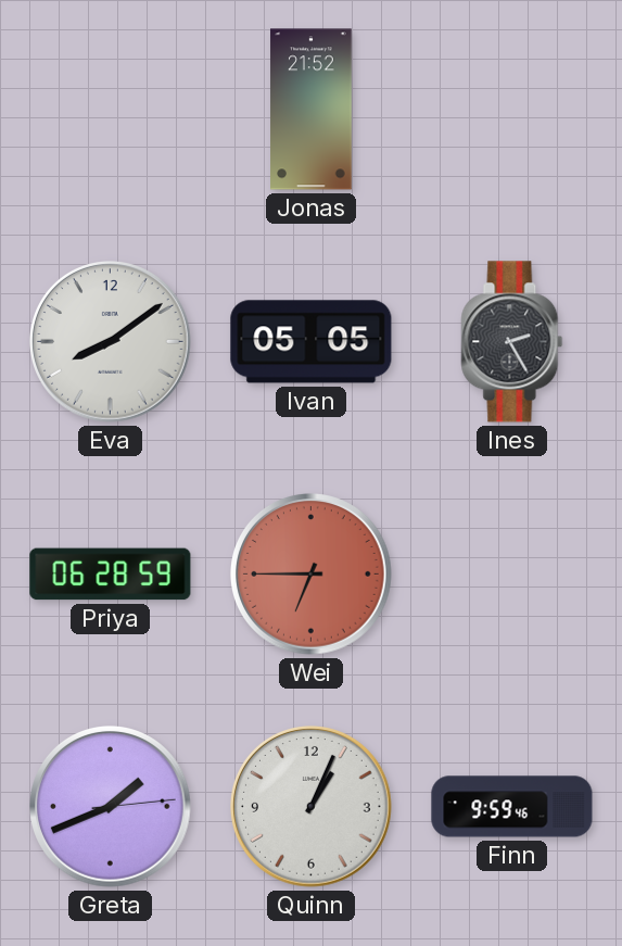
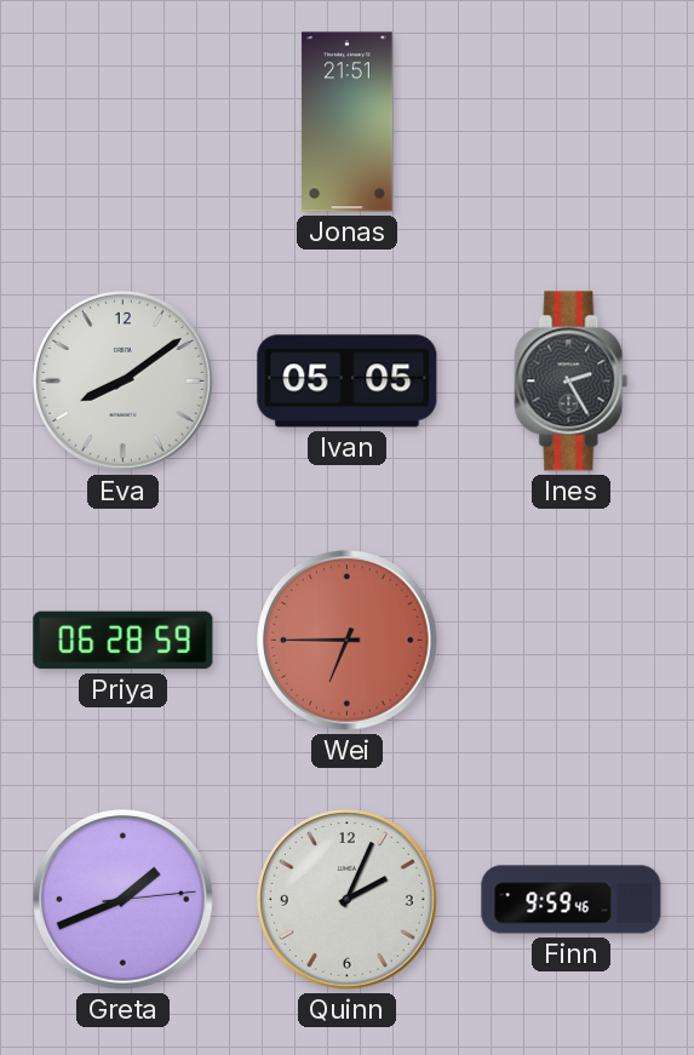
Jonas: 21:52 -> 21:51
Quinn: 1:04 -> 2:04
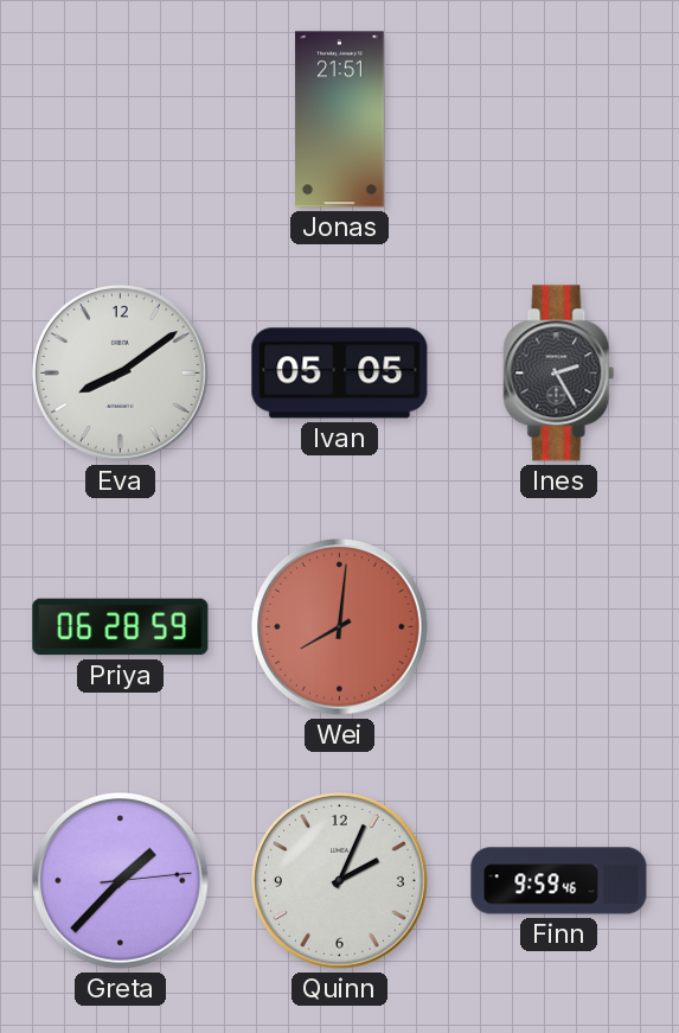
Wei: 6:45 -> 8:01
Greta: 1:41 -> 1:37
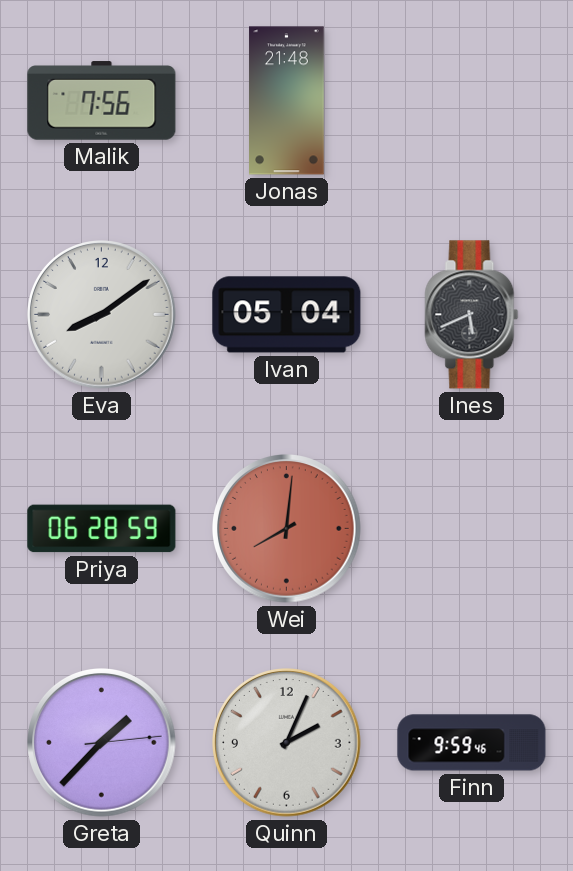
Malik: none -> 7:56
Jonas: 21:51 -> 21:48
Ivan: 05:05 -> 05:04
Ines: 2:25 -> 5:41
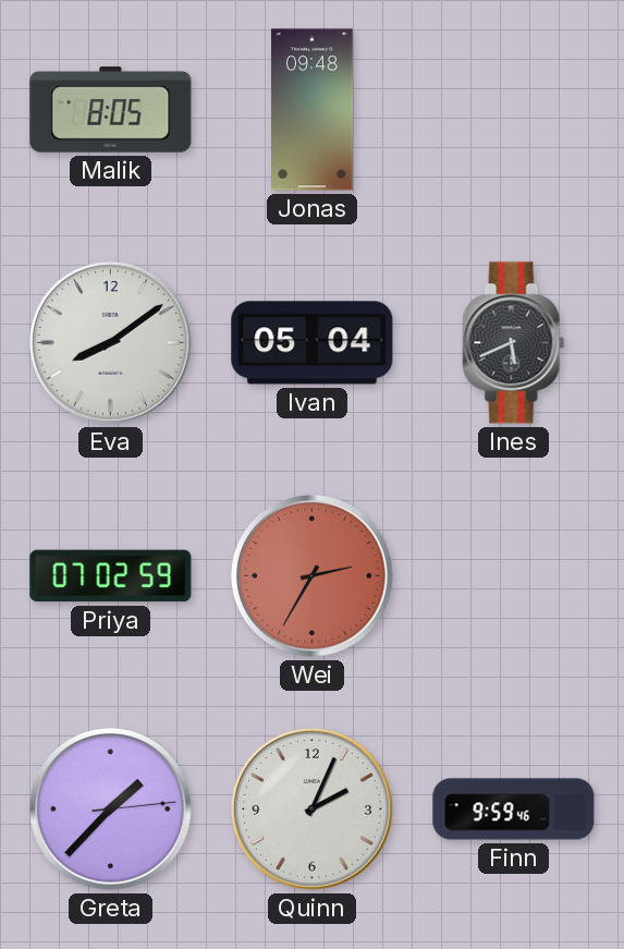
Malik: 7:56 -> 8:05
Jonas: 21:48 -> 09:48
Priya: 06:28 -> 07:02
Wei: 8:01 -> 2:35
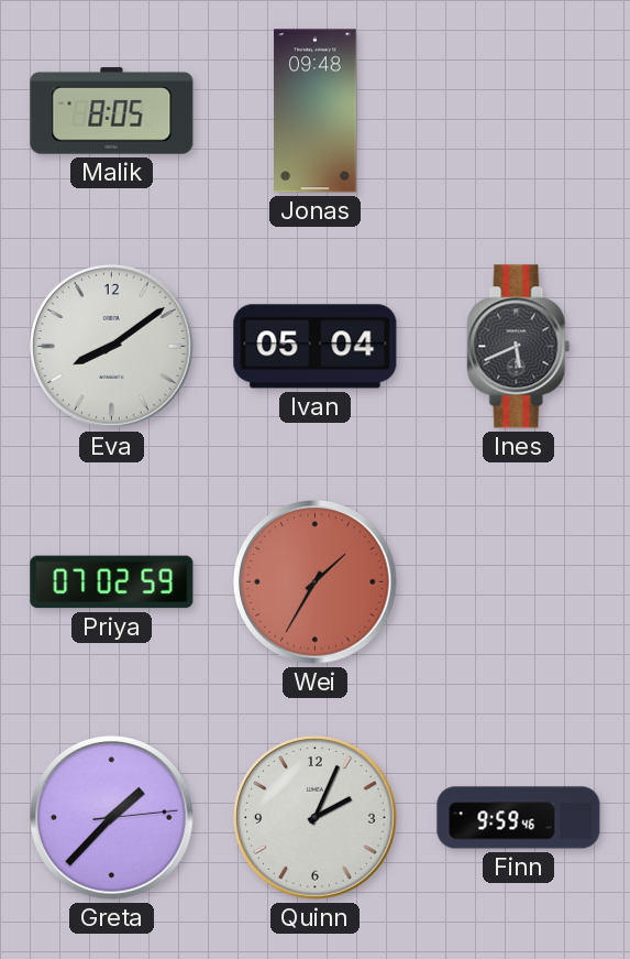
Wei: 2:35 -> 1:35
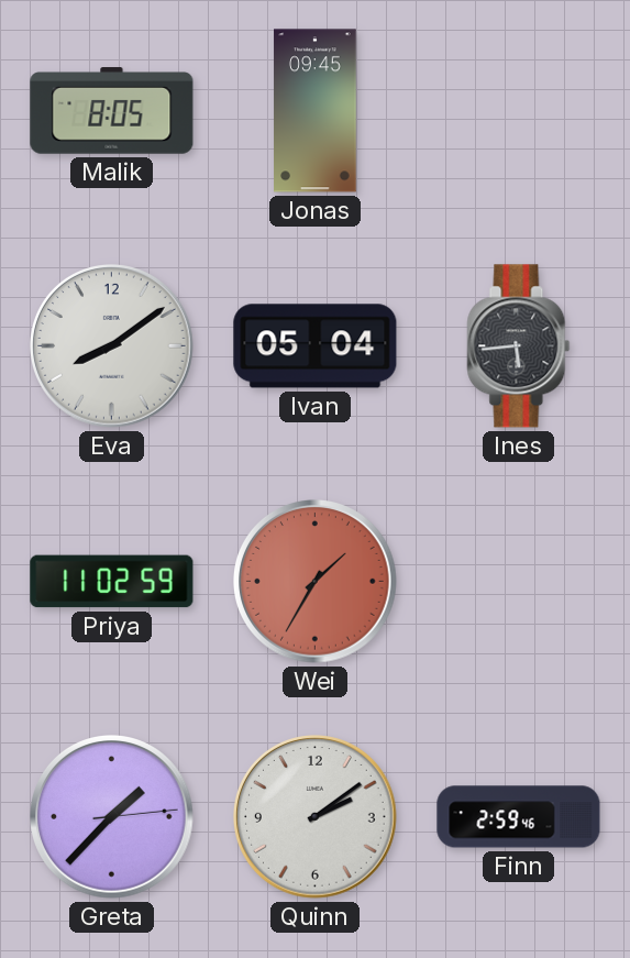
Jonas: 09:48 -> 09:45
Ines: 5:41 -> 5:44
Priya: 07:02 -> 11:02
Quinn: 2:04 -> 2:09
Finn: 9:59 -> 2:59
